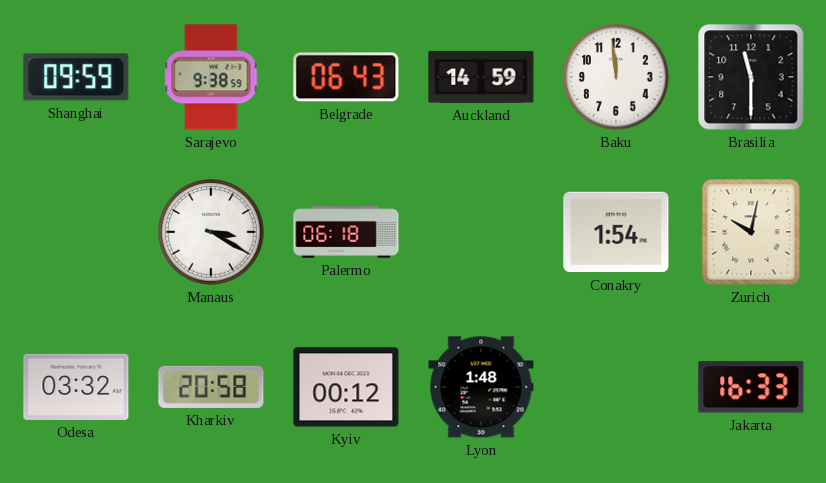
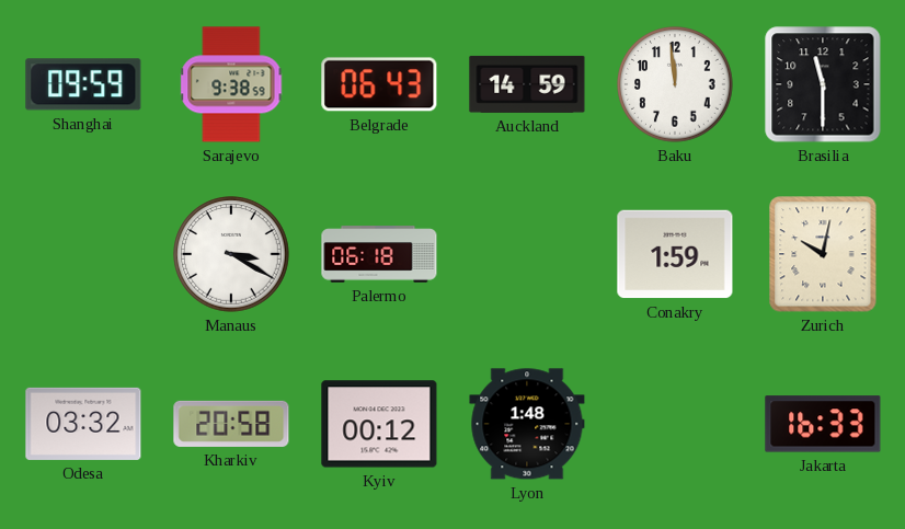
Conakry: 1:54 -> 1:59
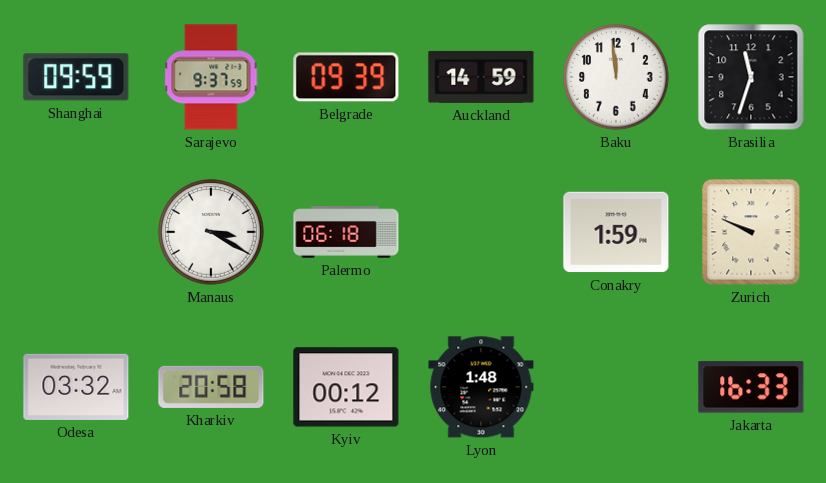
Sarajevo: 9:38 -> 9:37
Belgrade: 06:43 -> 09:39
Brasilia: 11:30 -> 11:33
Zurich: 10:02 -> 9:49
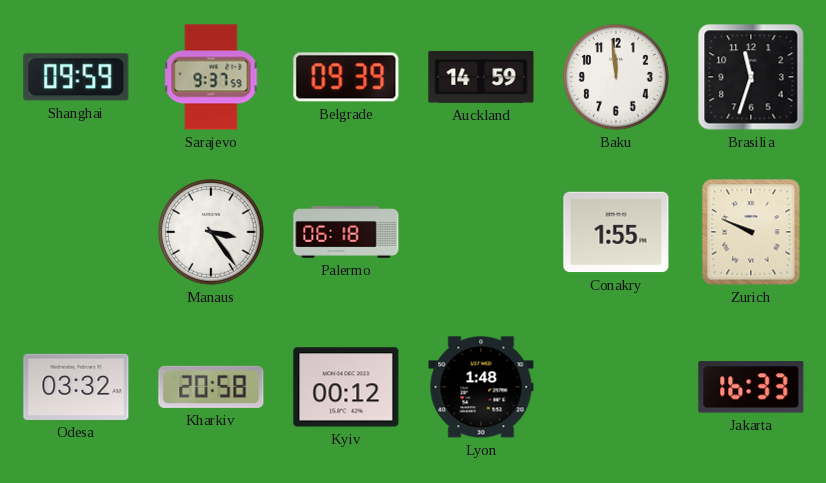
Manaus: 3:20 -> 3:24
Conakry: 1:59 -> 1:55
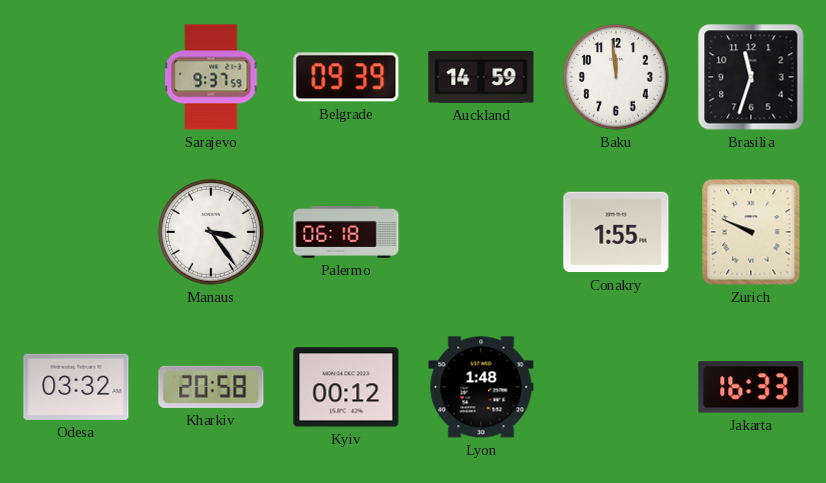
Shanghai: 09:59 -> none
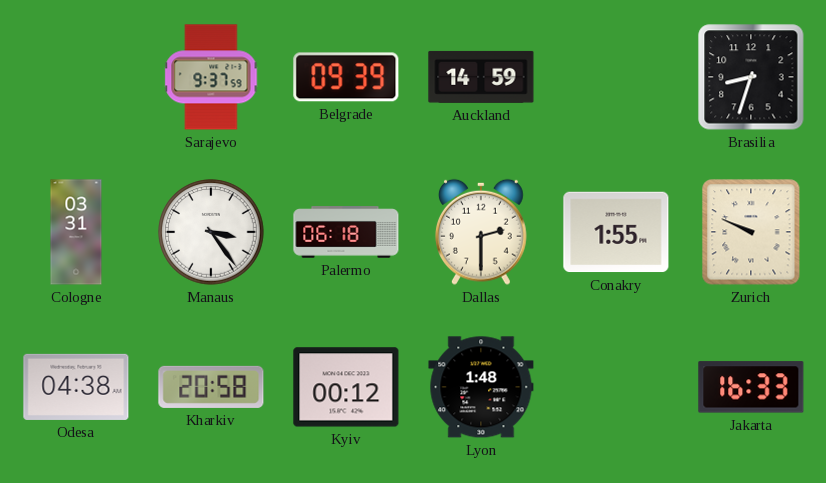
Baku: 11:59 -> none
Brasilia: 11:33 -> 8:33
Cologne: none -> 03:31
Dallas: none -> 2:30
Odesa: 03:32 -> 04:38
